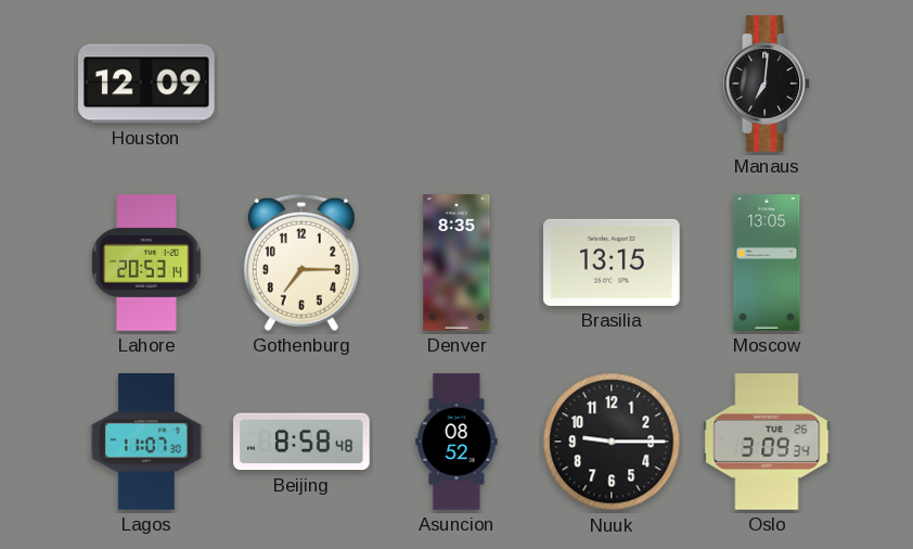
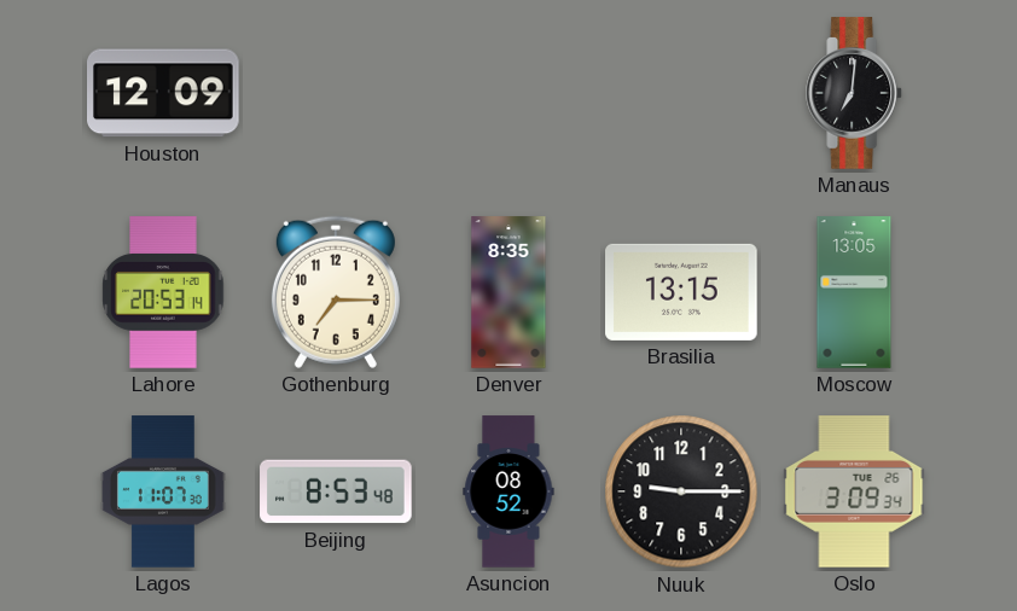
Beijing: 8:58 -> 8:53
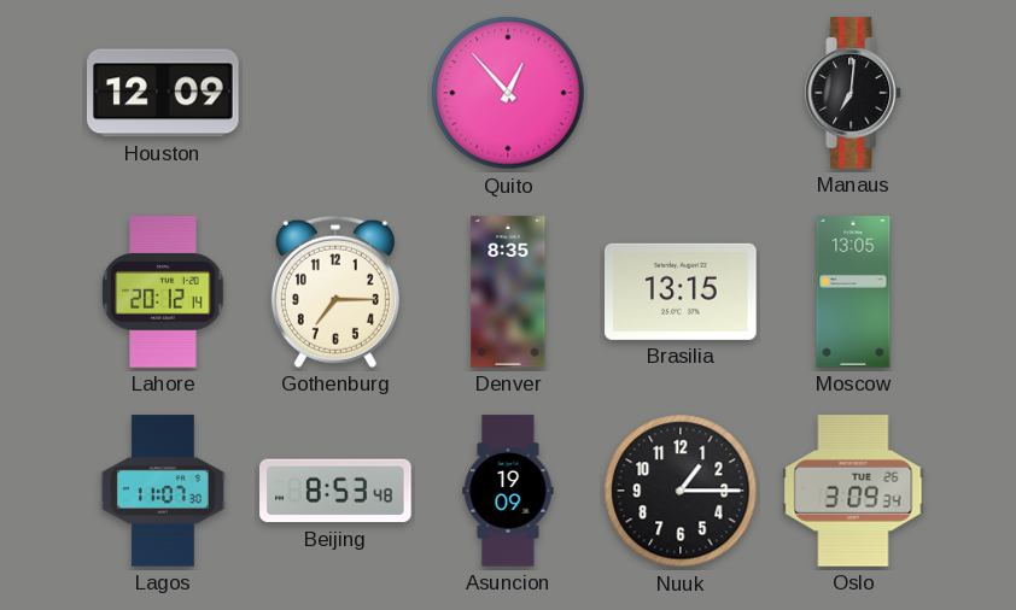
Quito: none -> 12:53
Lahore: 20:53 -> 20:12
Asuncion: 08:52 -> 19:09
Nuuk: 9:15 -> 1:15
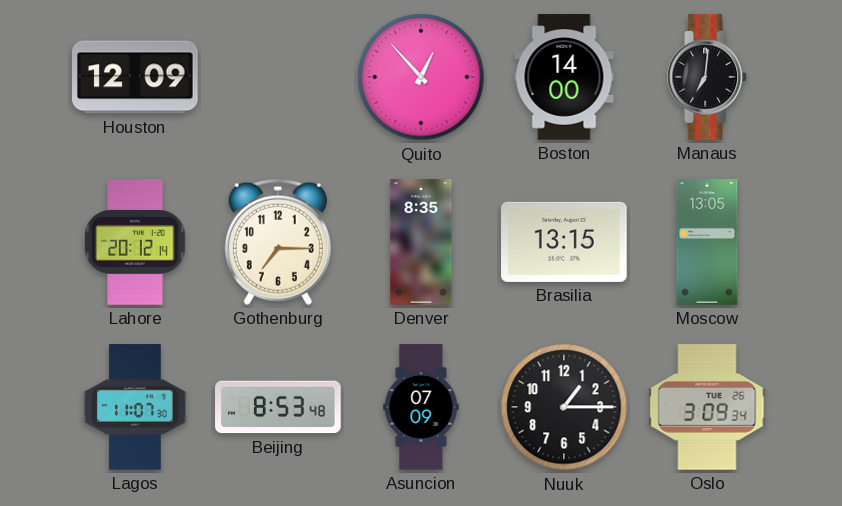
Boston: none -> 14:00
Asuncion: 19:09 -> 07:09
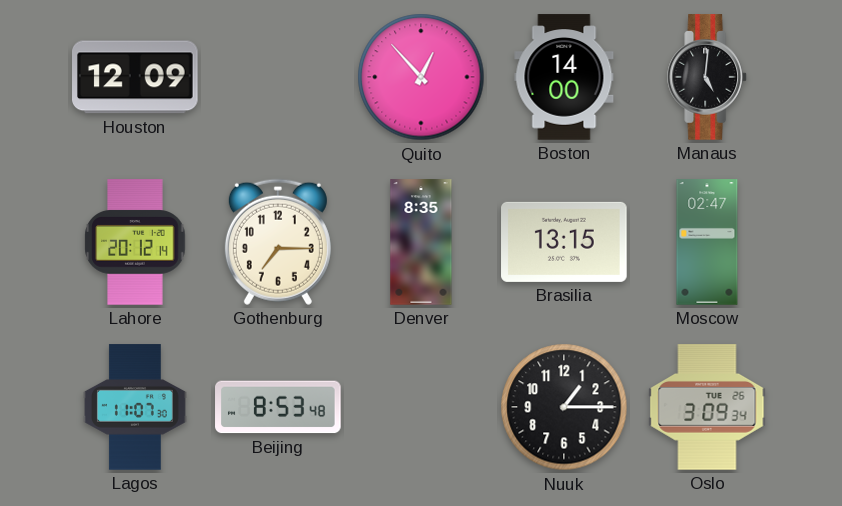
Manaus: 7:01 -> 5:01
Moscow: 13:05 -> 02:47
Asuncion: 07:09 -> none
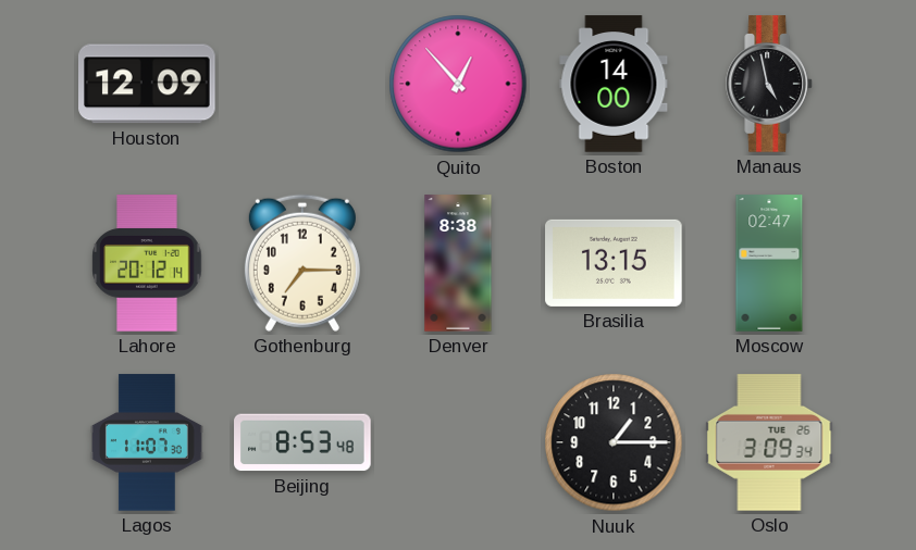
Manaus: 5:01 -> 4:58
Denver: 8:35 -> 8:38
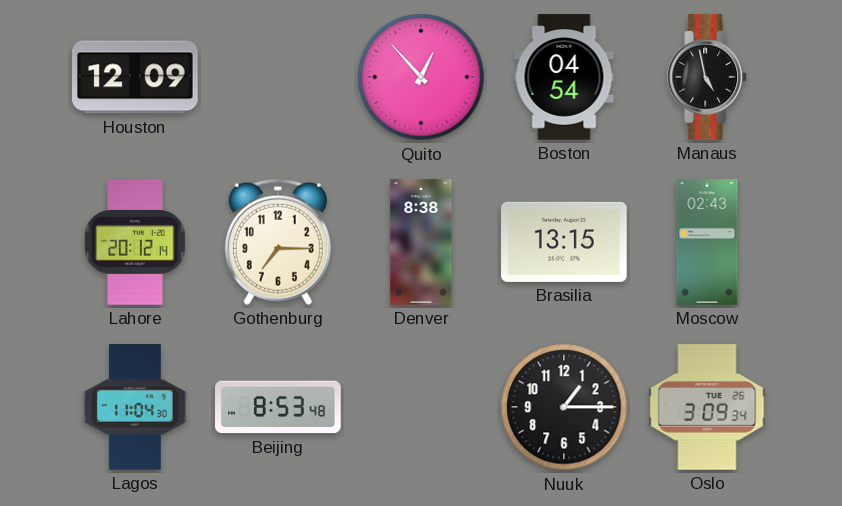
Boston: 14:00 -> 04:54
Moscow: 02:47 -> 02:43
Lagos: 11:07 -> 11:04
